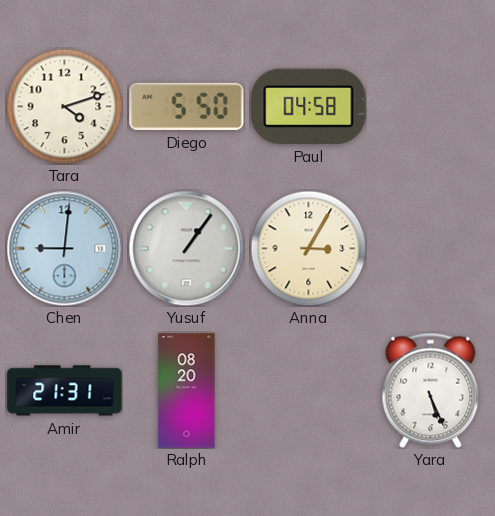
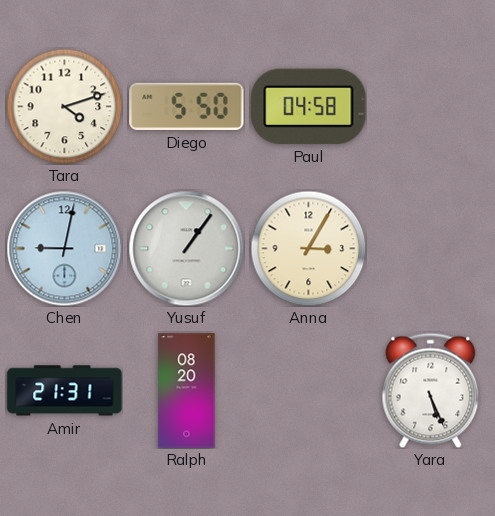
Chen: 9:01 -> 9:02
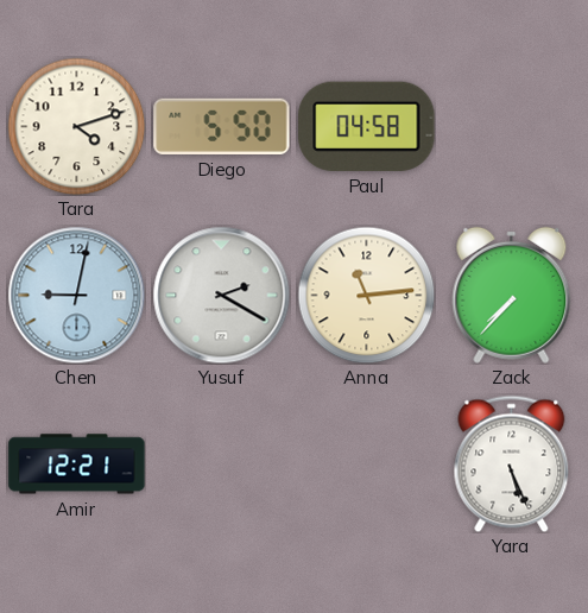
Yusuf: 1:06 -> 2:20
Anna: 3:05 -> 11:14
Zack: none -> 7:37
Amir: 21:31 -> 12:21
Ralph: 08:20 -> none
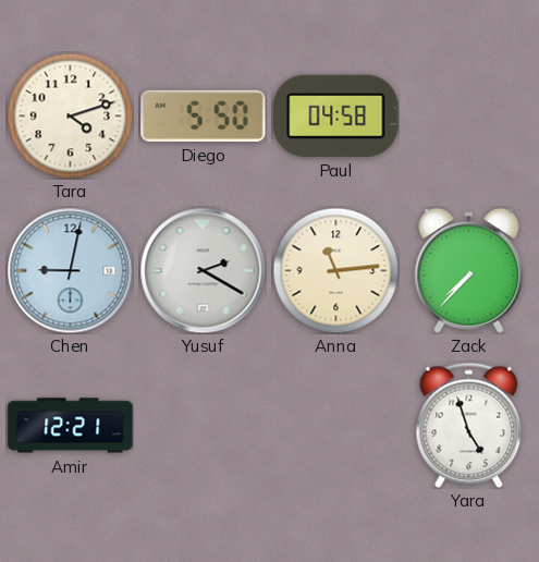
Yara: 5:26 -> 4:57
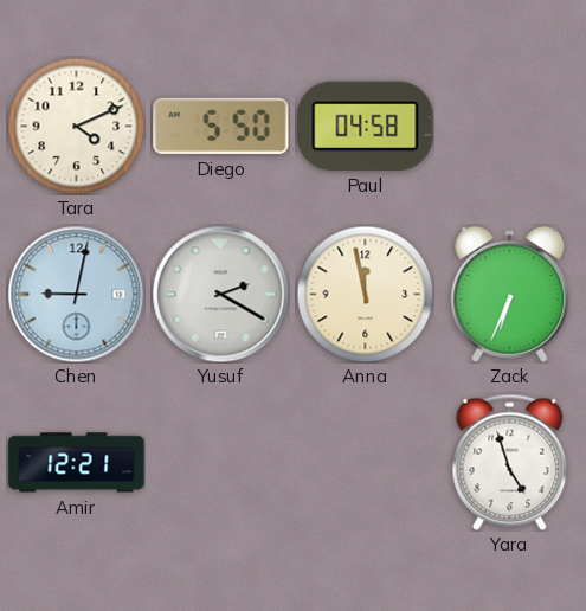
Tara: 4:12 -> 4:11
Anna: 11:14 -> 11:58
Zack: 7:37 -> 6:34
